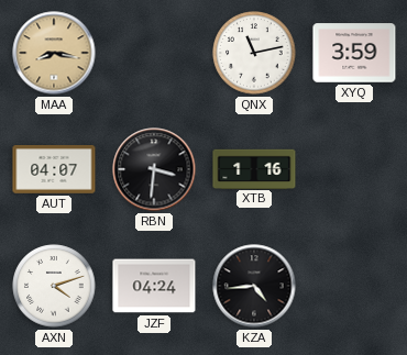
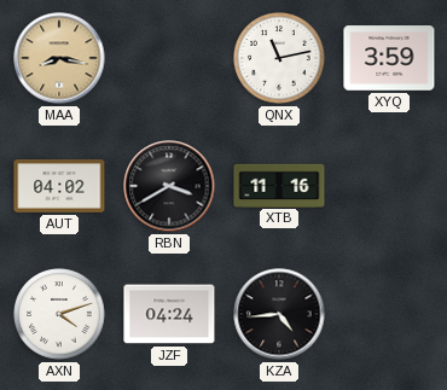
AUT: 04:07 -> 04:02
RBN: 3:31 -> 3:40
XTB: 1:16 -> 11:16
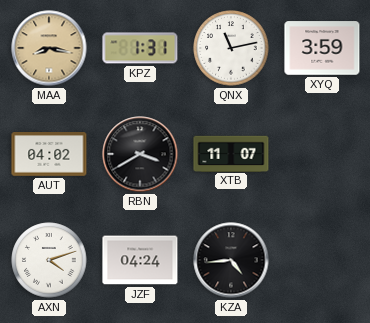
KPZ: none -> 1:31
XTB: 11:16 -> 11:07
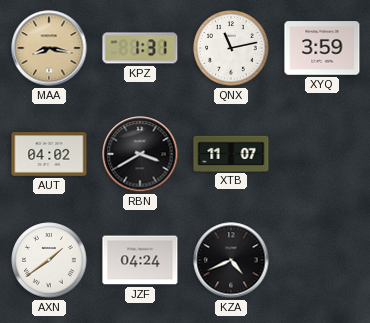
AXN: 4:12 -> 1:39
KZA: 4:44 -> 4:41
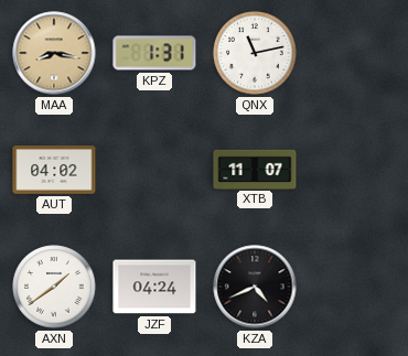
XYQ: 3:59 -> none
RBN: 3:40 -> none
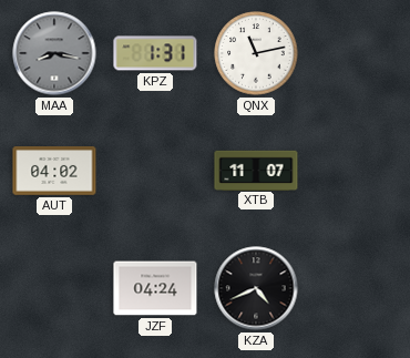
MAA dial: champagne -> grey
AXN: 1:39 -> none
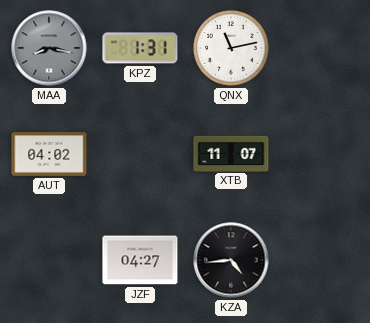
JZF: 04:24 -> 04:27
KZA: 4:41 -> 4:44
